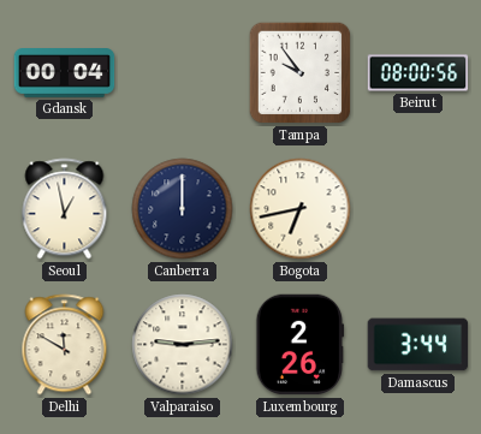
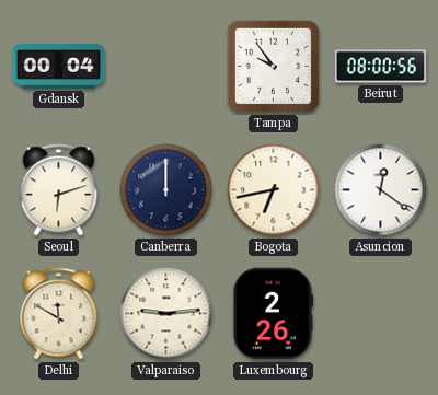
Seoul: 12:58 -> 6:12
Asuncion: none -> 12:21
Damascus: 3:44 -> none
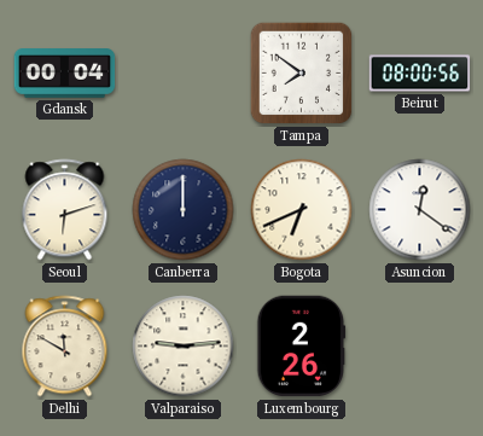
Tampa: 9:54 -> 7:51
Bogota: 6:43 -> 6:41
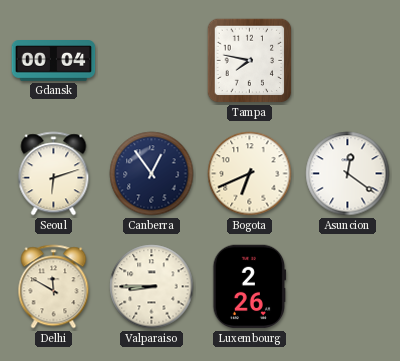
Tampa: 7:51 -> 7:47
Beirut: 08:00 -> none
Canberra: 12:00 -> 12:54
Valparaiso: 9:14 -> 8:45
